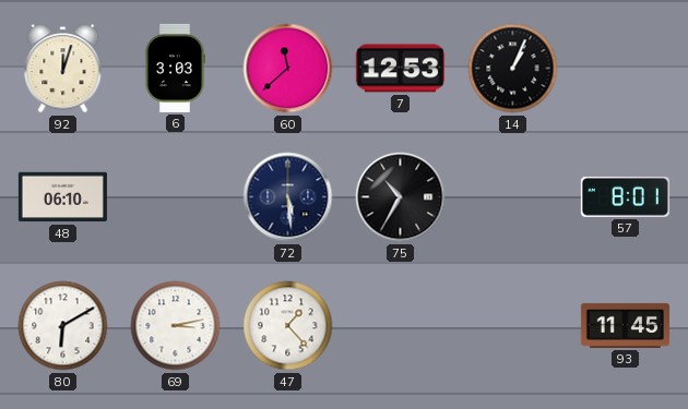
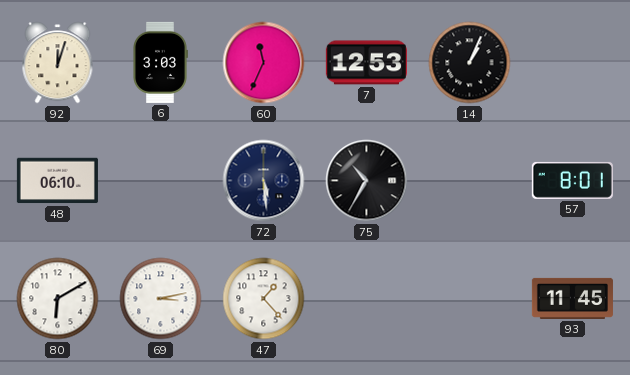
60: 11:38 -> 11:34
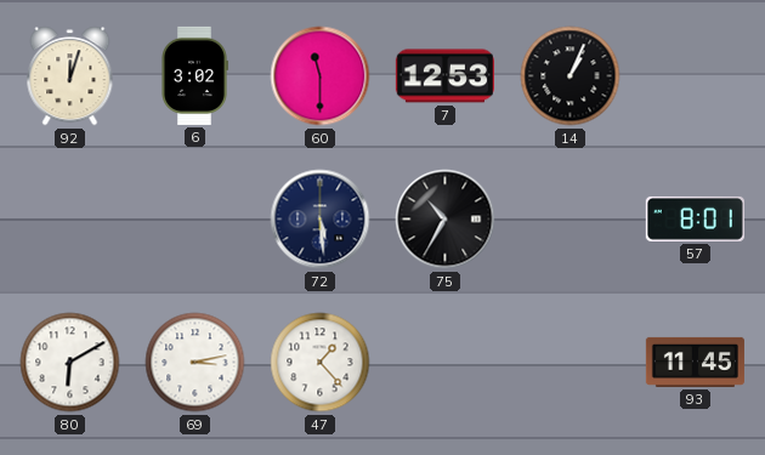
6: 3:03 -> 3:02
60: 11:34 -> 11:30
48: 06:10 -> none
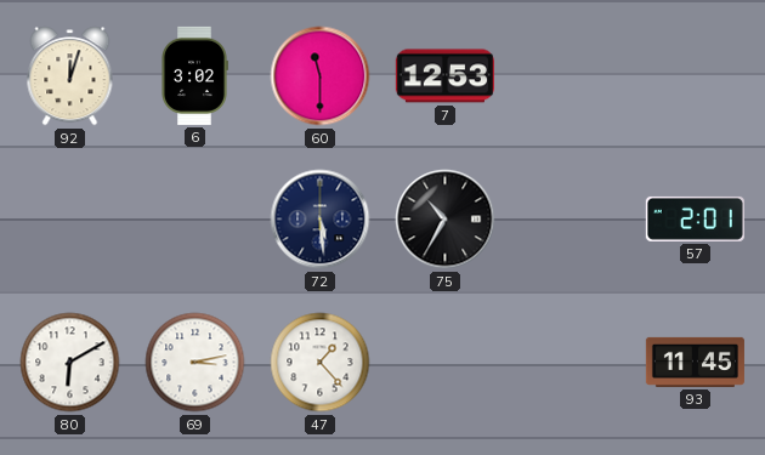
14: 1:04 -> none
57: 8:01 -> 2:01
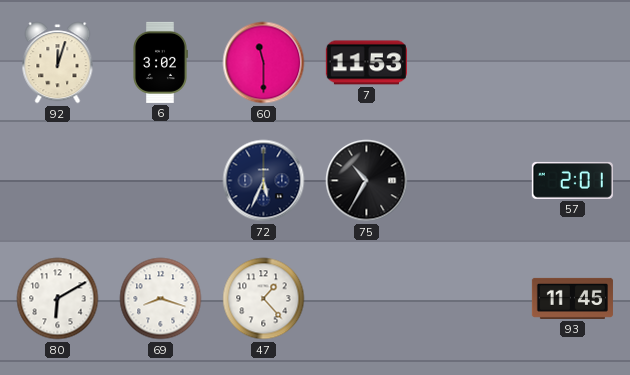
7: 12:53 -> 11:53
72: 5:29 -> 5:34
69: 3:13 -> 8:18
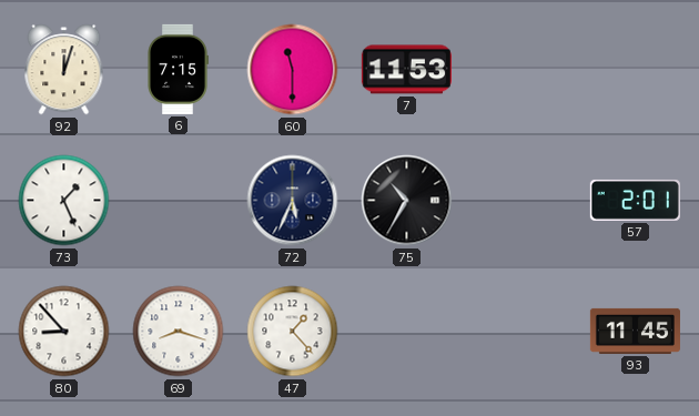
6: 3:02 -> 7:15
73: none -> 1:26
80: 6:10 -> 8:53
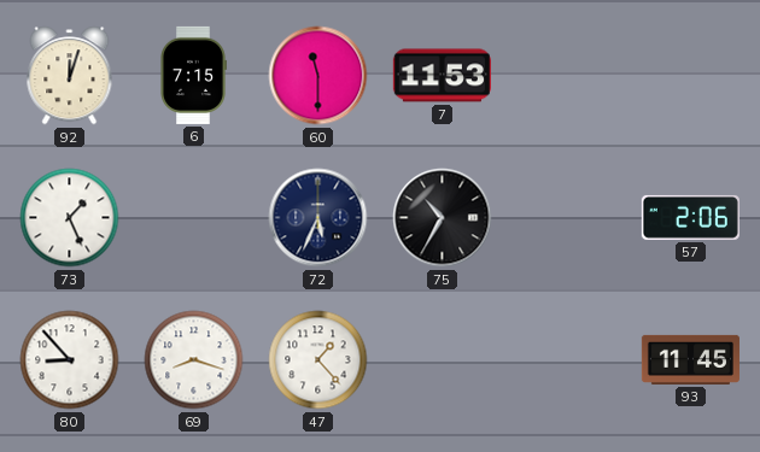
57: 2:01 -> 2:06
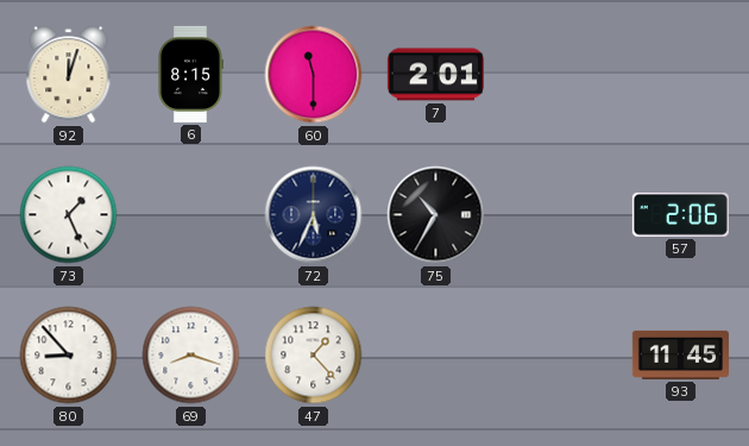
6: 7:15 -> 8:15
7: 11:53 -> 2:01
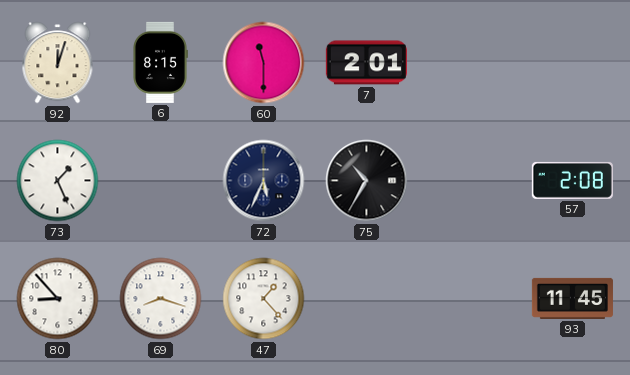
57: 2:06 -> 2:08
